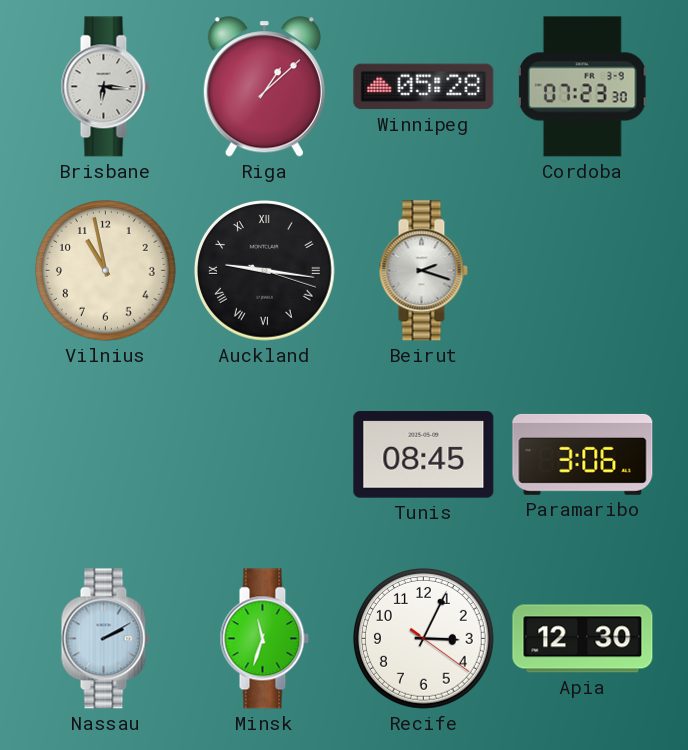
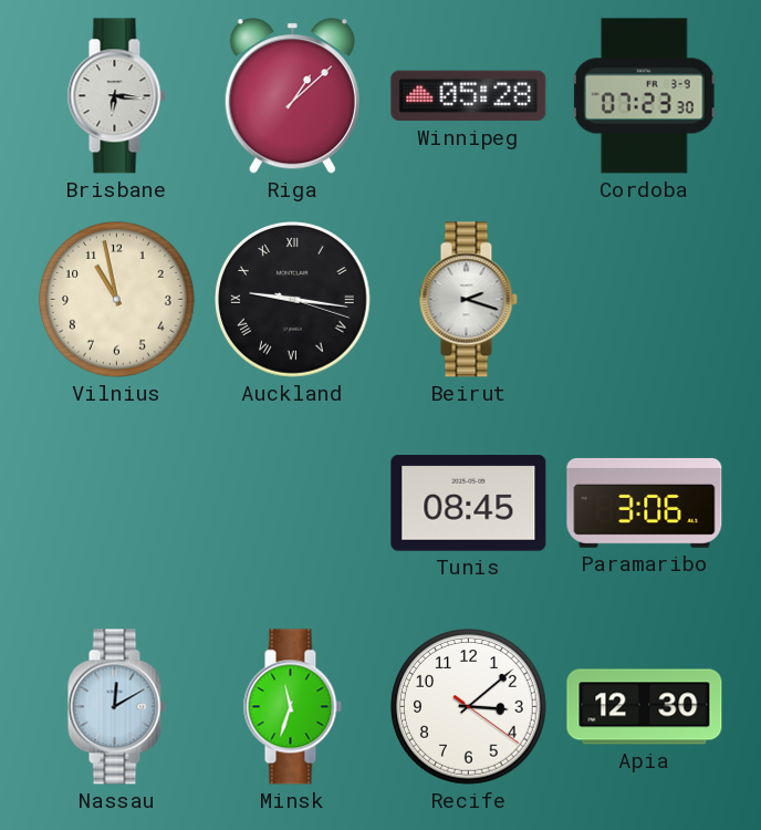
Nassau: 2:10 -> 12:10
Recife: 3:04 -> 3:08
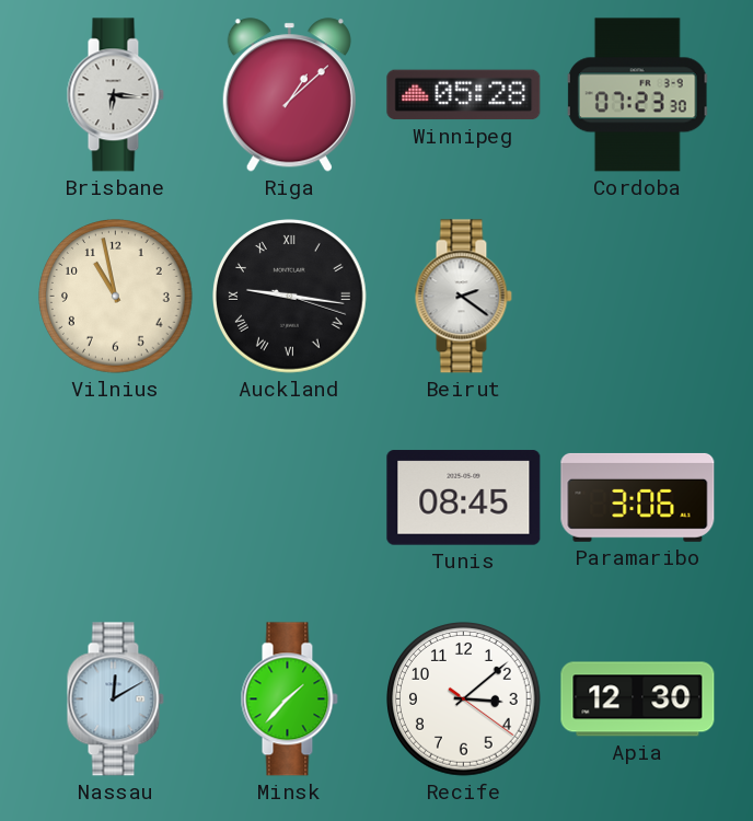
Beirut: 2:18 -> 2:21
Minsk: 11:33 -> 1:37
